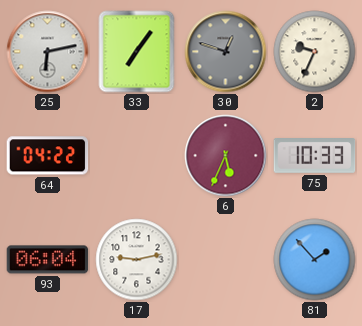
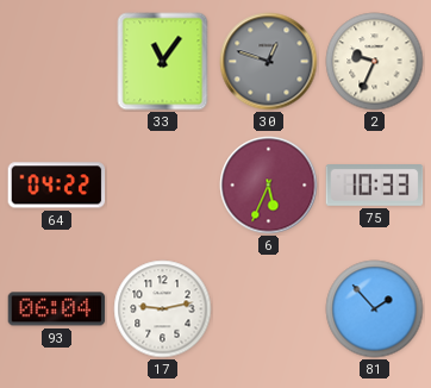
25: 6:13 -> none
33: 7:06 -> 11:06
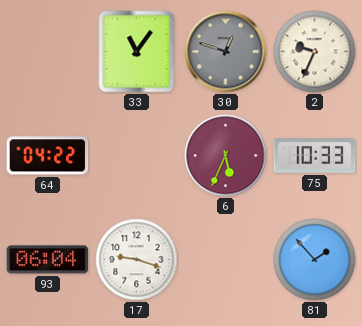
17: 9:13 -> 9:18
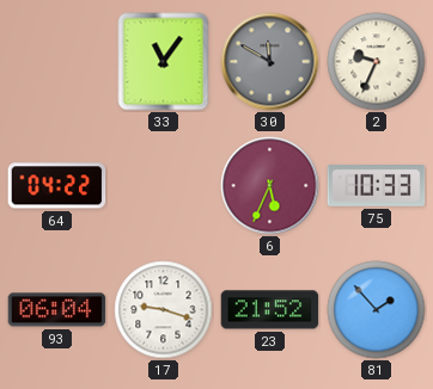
30: 12:48 -> 11:50
23: none -> 21:52
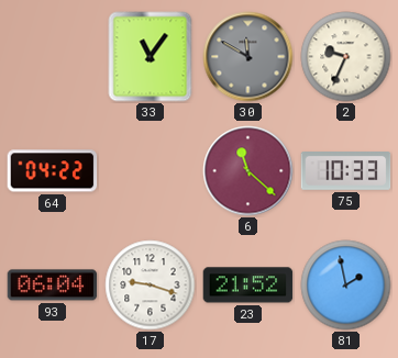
6: 5:34 -> 11:22
81: 1:53 -> 1:58
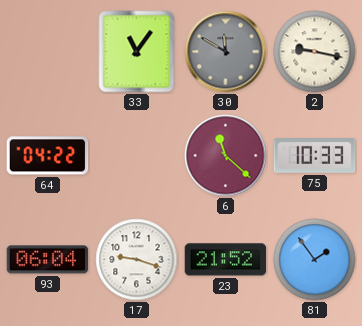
2: 9:34 -> 9:17
81: 1:58 -> 1:54
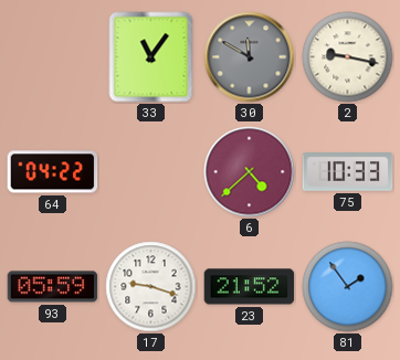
6: 11:22 -> 4:38
93: 06:04 -> 05:59
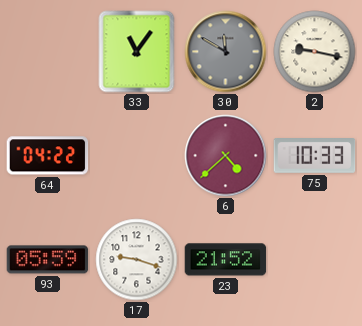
81: 1:54 -> none
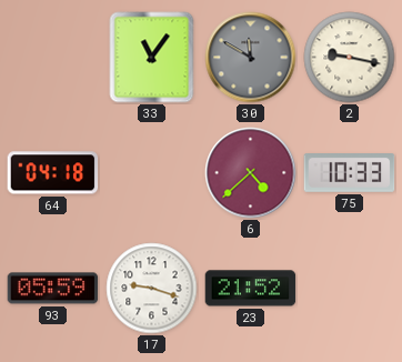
64: 04:22 -> 04:18
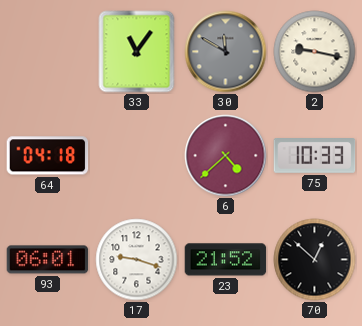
93: 05:59 -> 06:01
70: none -> 12:52
